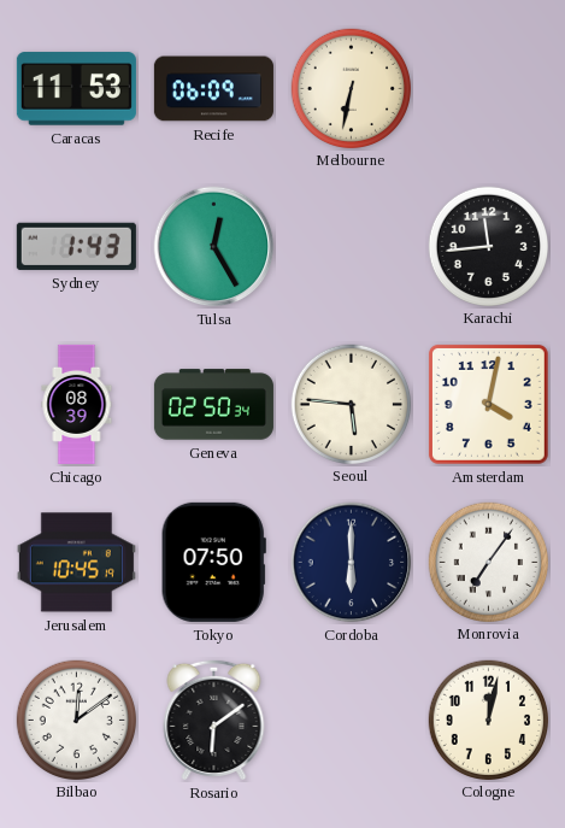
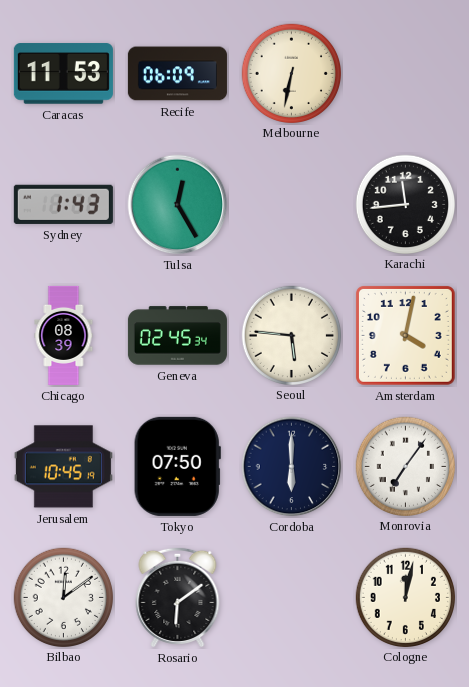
Geneva: 02:50 -> 02:45
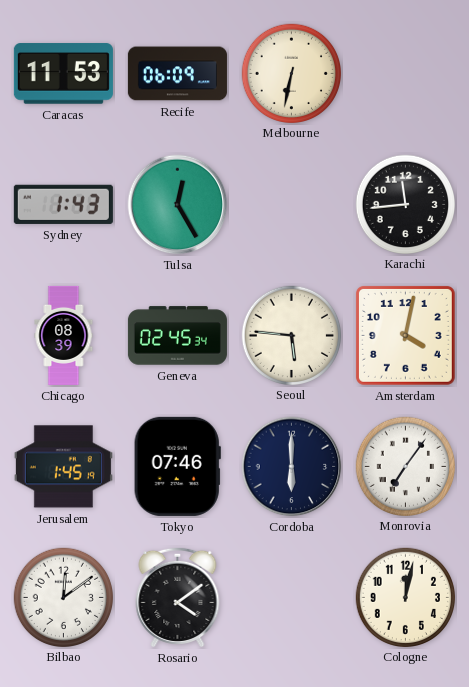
Jerusalem: 10:45 -> 1:45
Tokyo: 07:50 -> 07:46
Rosario: 6:09 -> 4:09
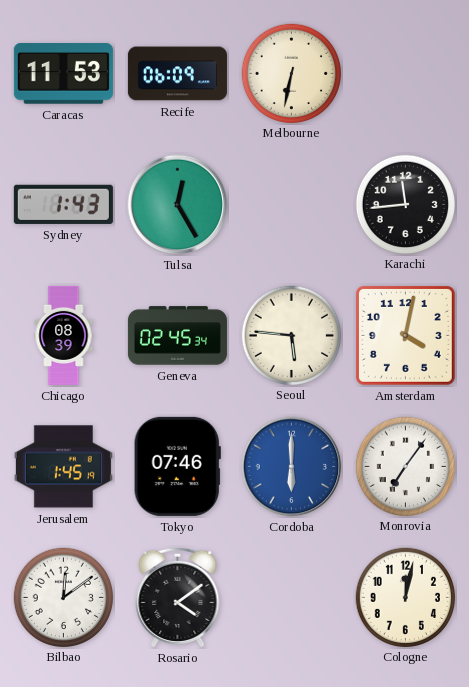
Cordoba dial: navy -> blue
